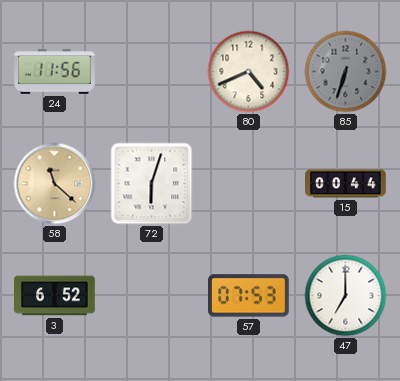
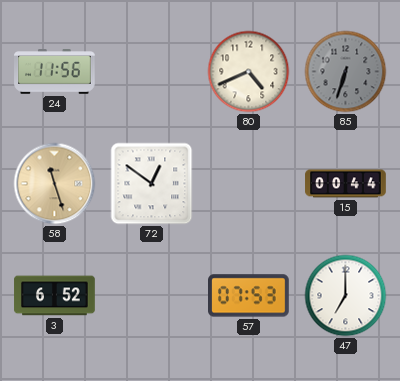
58: 11:22 -> 11:27
72: 6:03 -> 12:51
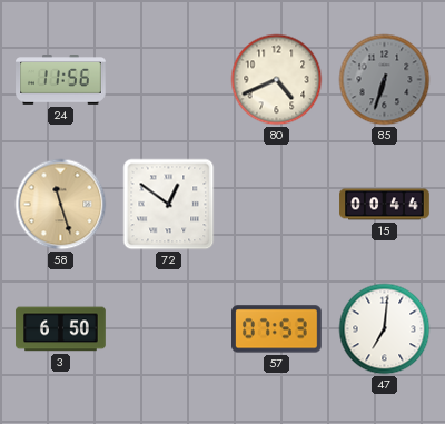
3: 6:52 -> 6:50
47: 7:00 -> 7:01
